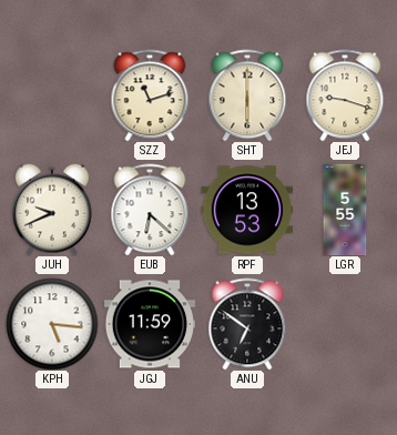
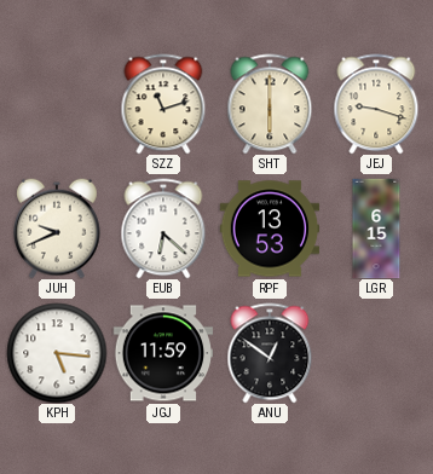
LGR: 5:55 -> 6:15
ANU: 6:51 -> 12:51
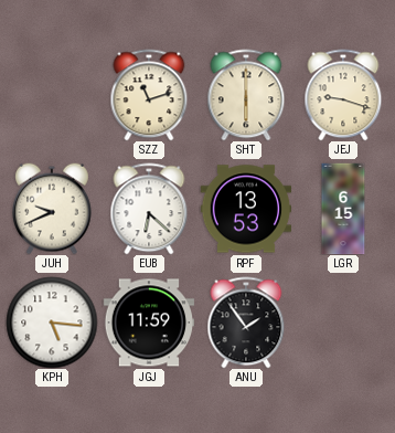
ANU: 12:51 -> 1:54
